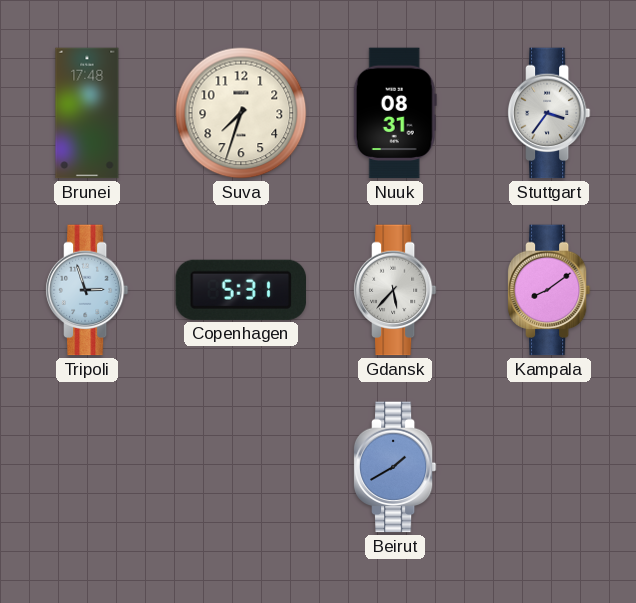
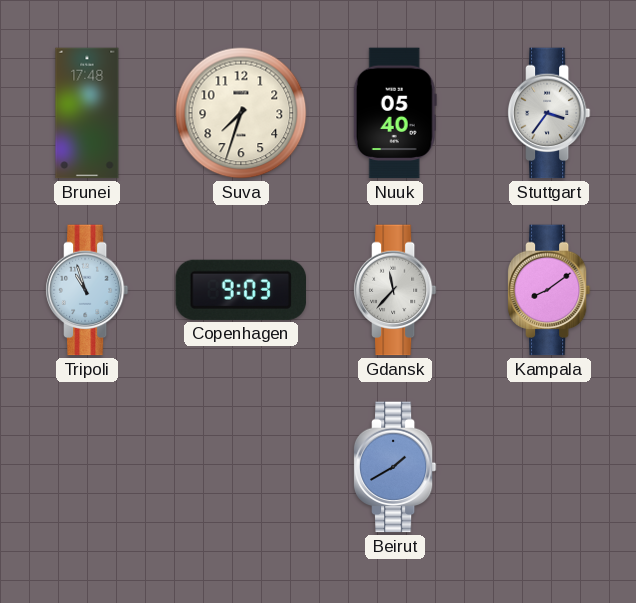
Nuuk: 08:31 -> 05:40
Tripoli: 2:57 -> 10:57
Copenhagen: 5:31 -> 9:03
Gdansk: 5:37 -> 11:37
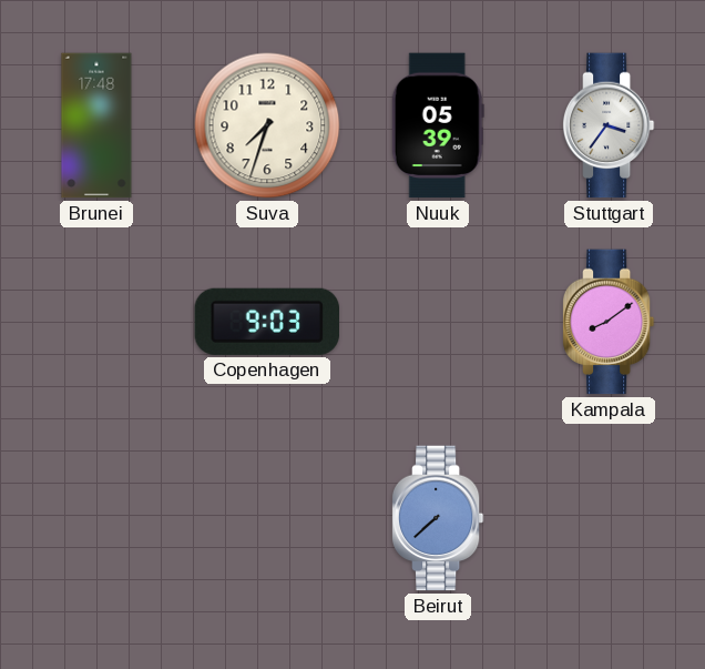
Nuuk: 05:40 -> 05:39
Tripoli: 10:57 -> none
Gdansk: 11:37 -> none
Beirut: 1:40 -> 7:38
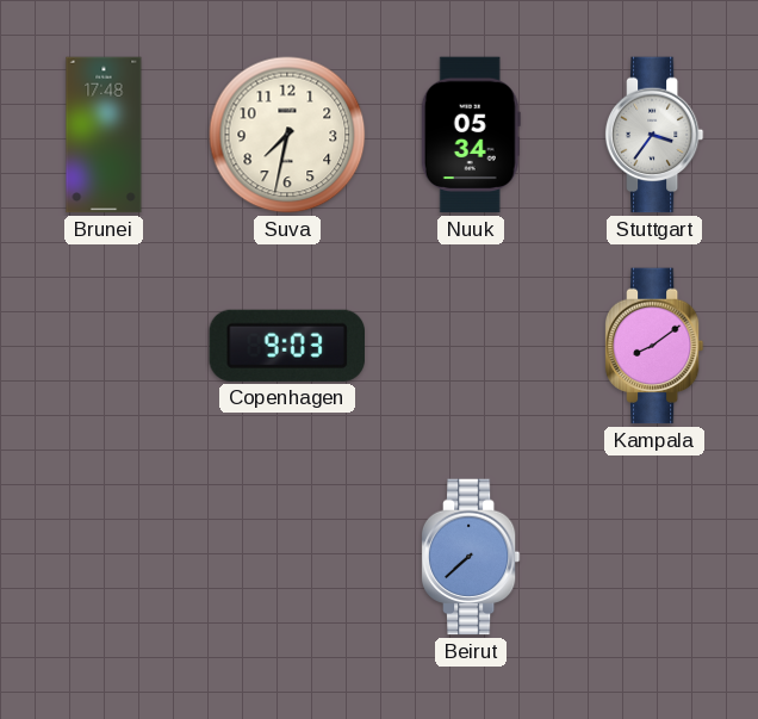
Suva: 7:33 -> 7:32
Nuuk: 05:39 -> 05:34
